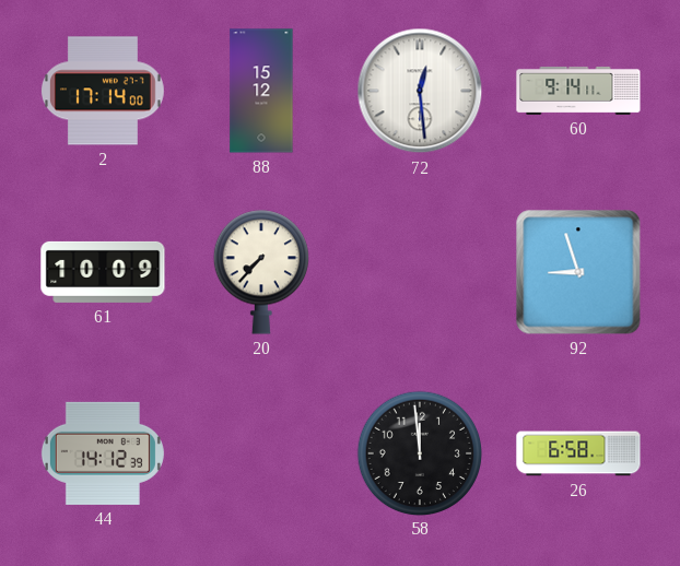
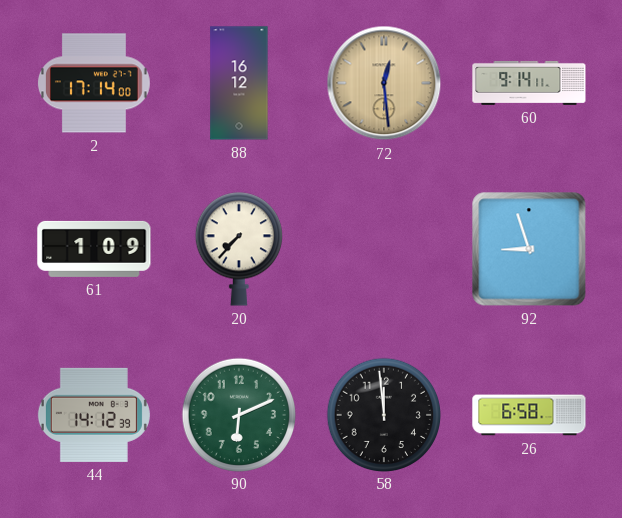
88: 15:12 -> 16:12
72 dial: white -> champagne
61: 10:09 -> 1:09
90: none -> 6:11
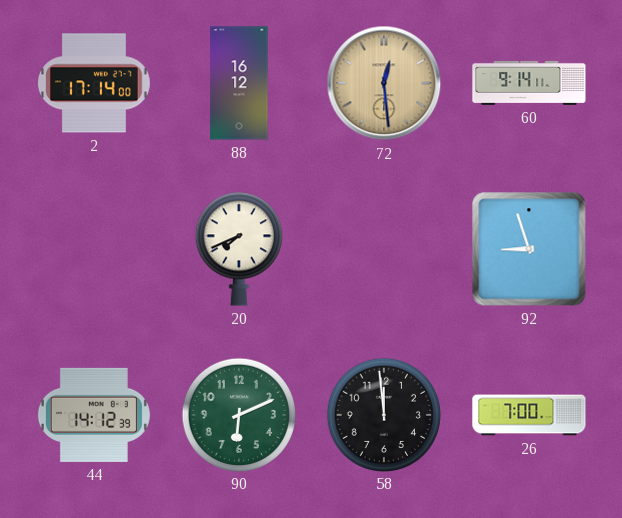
61: 1:09 -> none
20: 7:37 -> 7:41
26: 6:58 -> 7:00
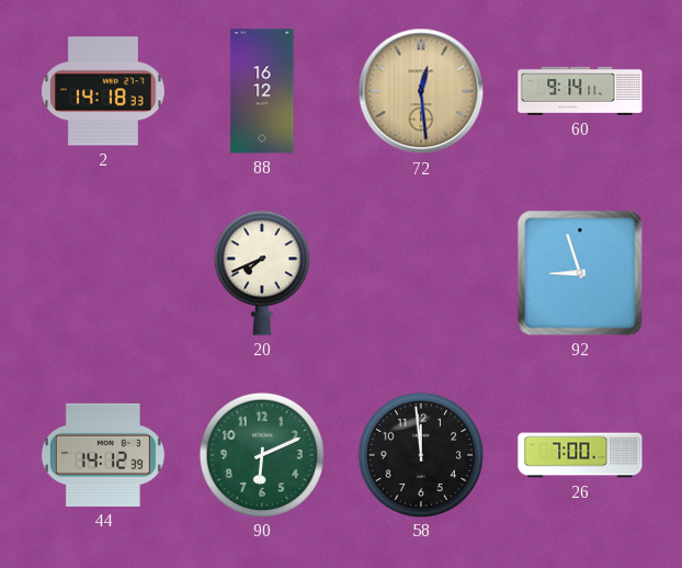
2: 17:14 -> 14:18
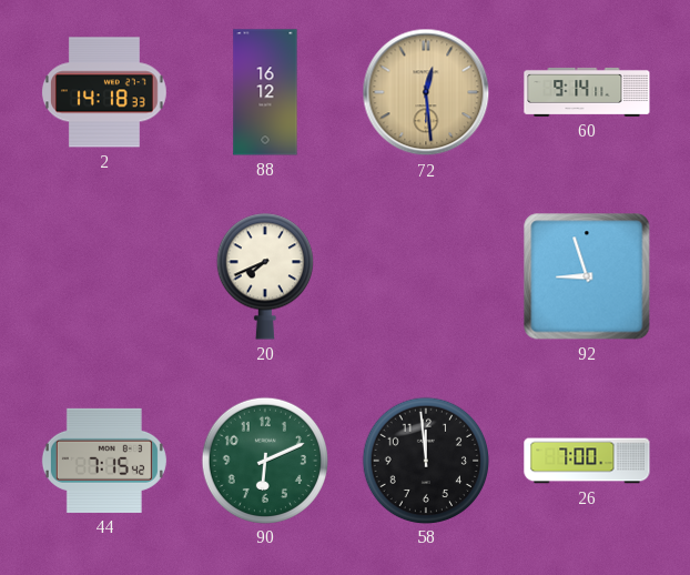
44: 14:12 -> 7:15
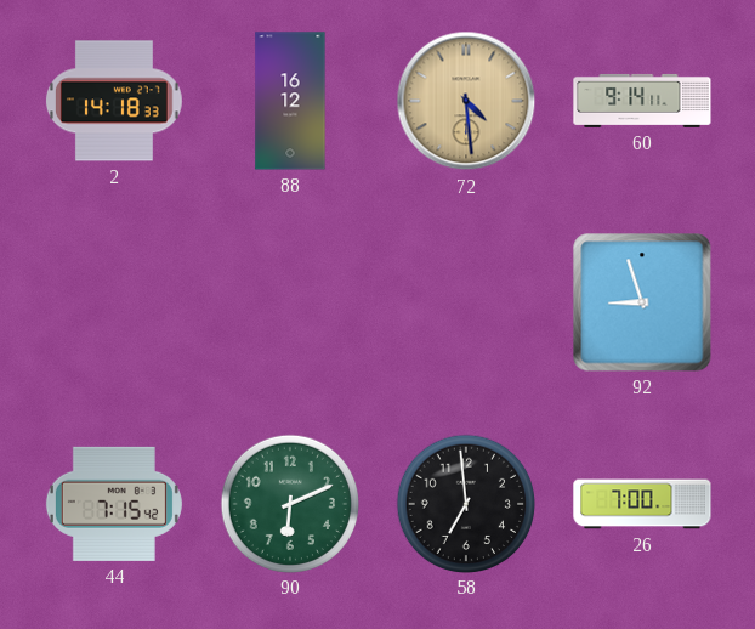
72: 12:29 -> 4:29
20: 7:41 -> none
58: 11:59 -> 6:59
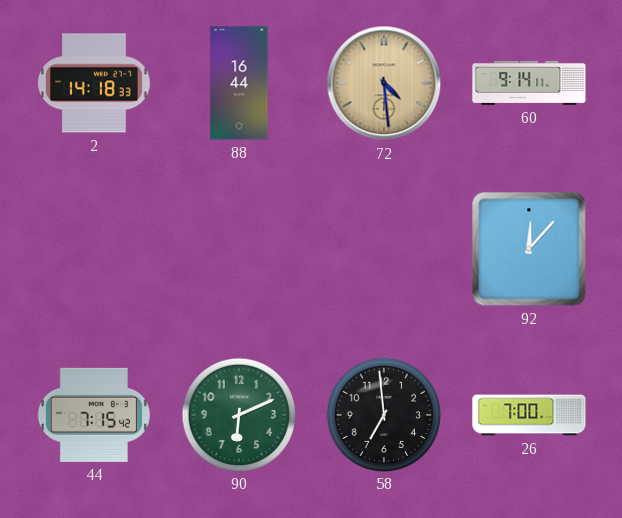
88: 16:12 -> 16:44
92: 8:57 -> 12:07
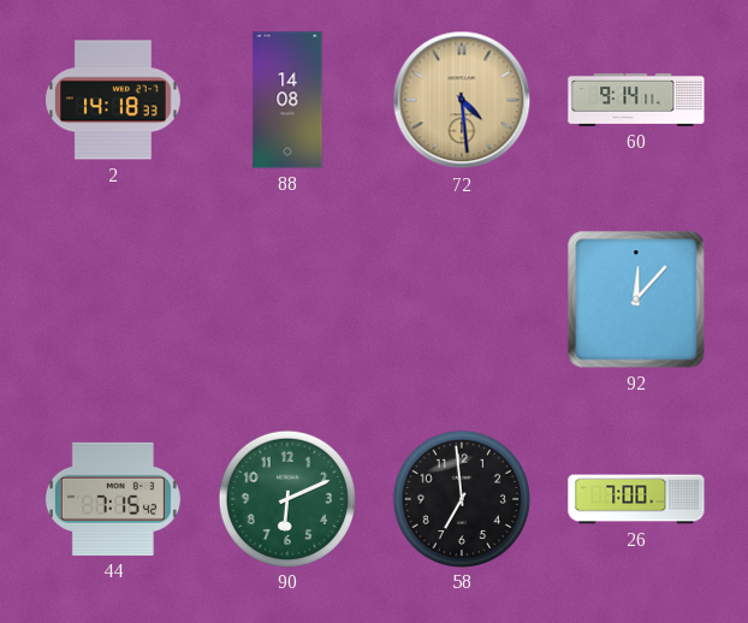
88: 16:44 -> 14:08
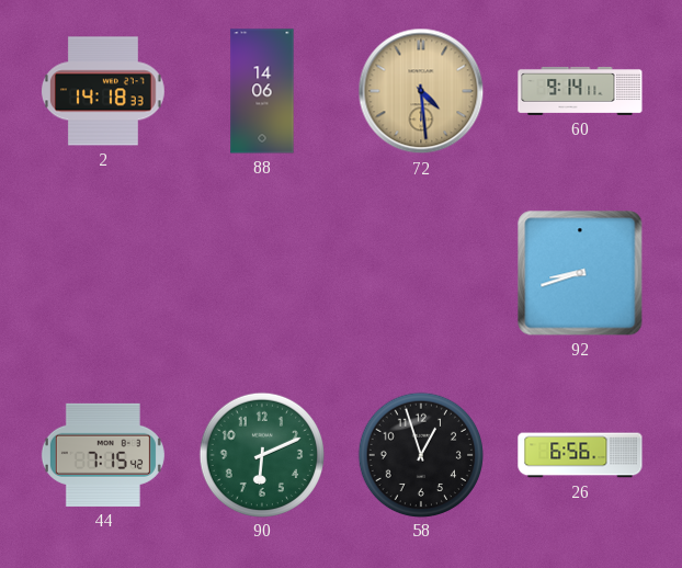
88: 14:08 -> 14:06
92: 12:07 -> 8:42
58: 6:59 -> 12:57
26: 7:00 -> 6:56
